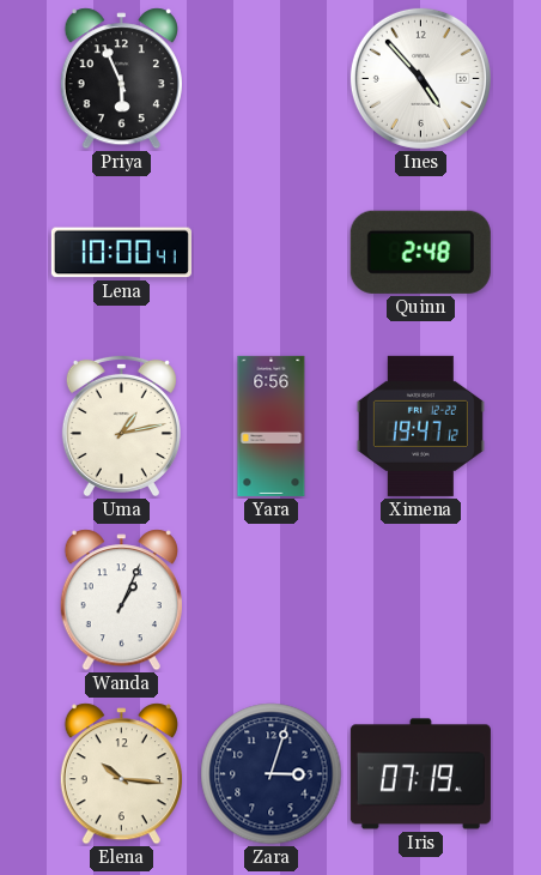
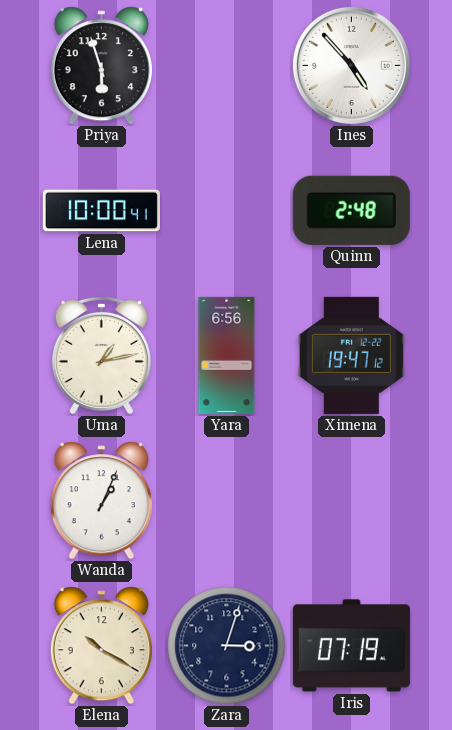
Priya: 5:56 -> 5:57
Elena: 10:16 -> 10:20
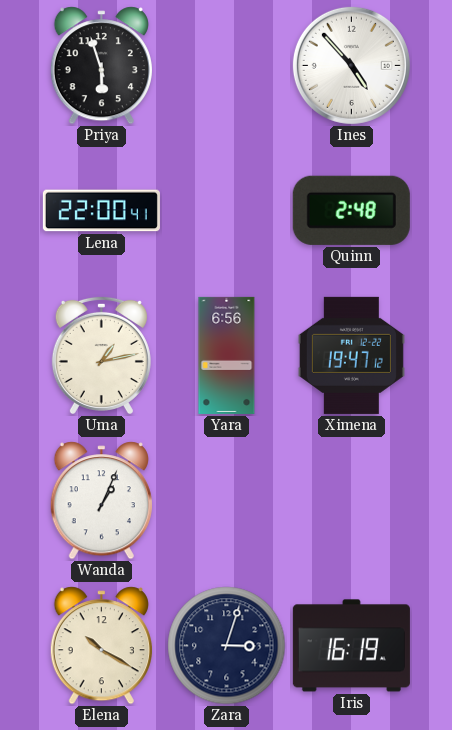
Lena: 10:00 -> 22:00
Iris: 07:19 -> 16:19
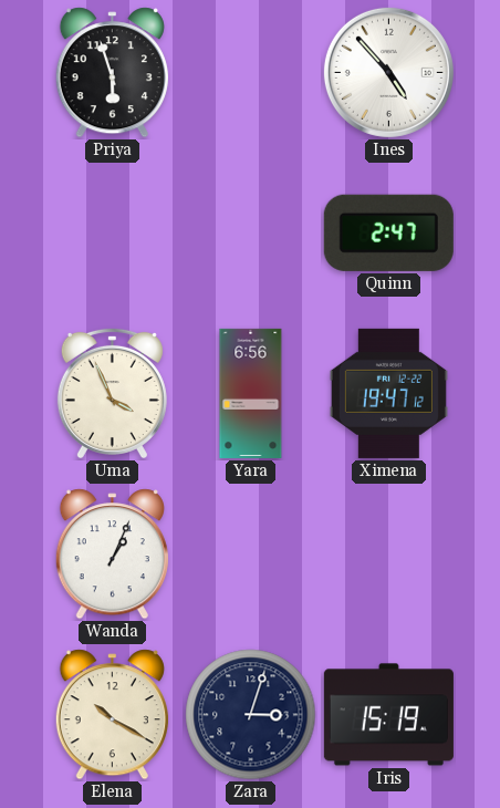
Lena: 22:00 -> none
Quinn: 2:48 -> 2:47
Uma: 1:13 -> 3:56
Iris: 16:19 -> 15:19
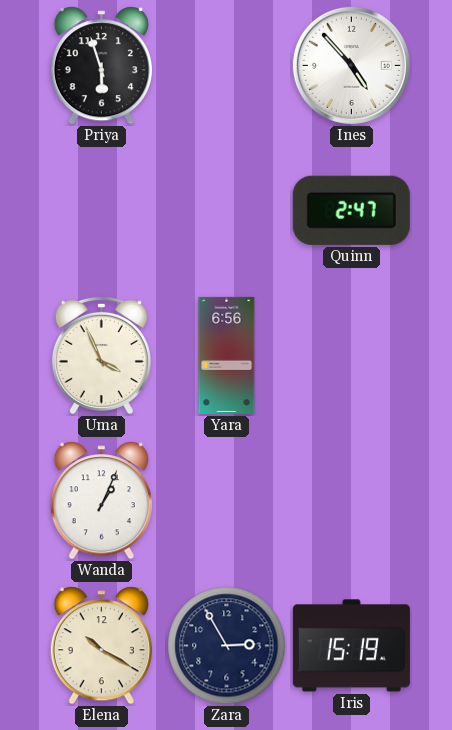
Ximena: 19:47 -> none
Zara: 3:03 -> 2:55
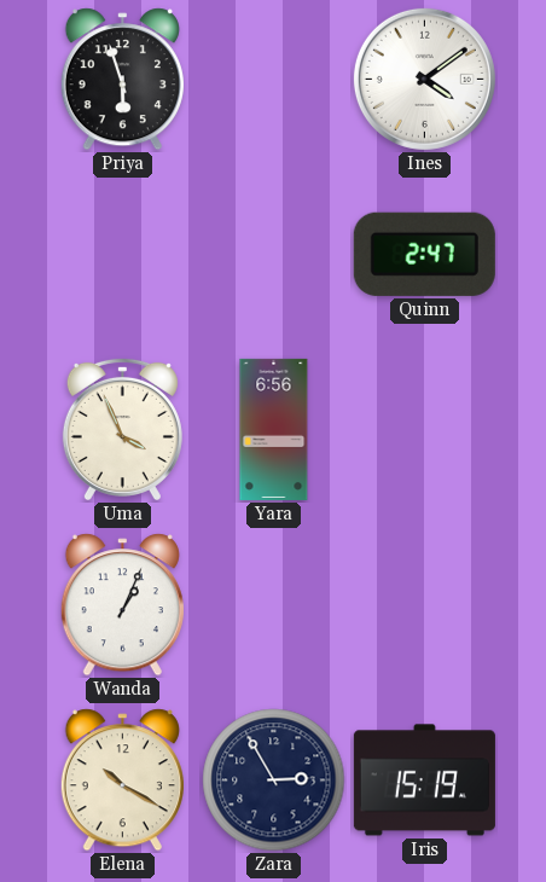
Ines: 4:53 -> 4:09
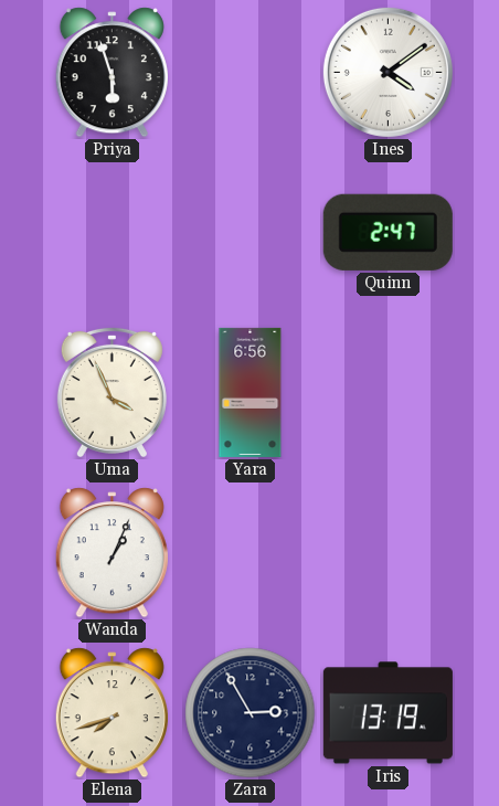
Elena: 10:20 -> 7:42
Iris: 15:19 -> 13:19
